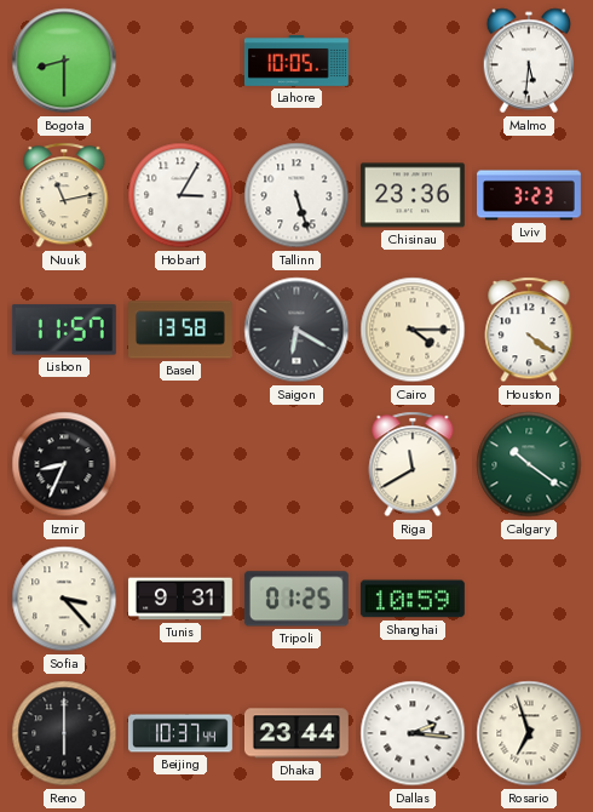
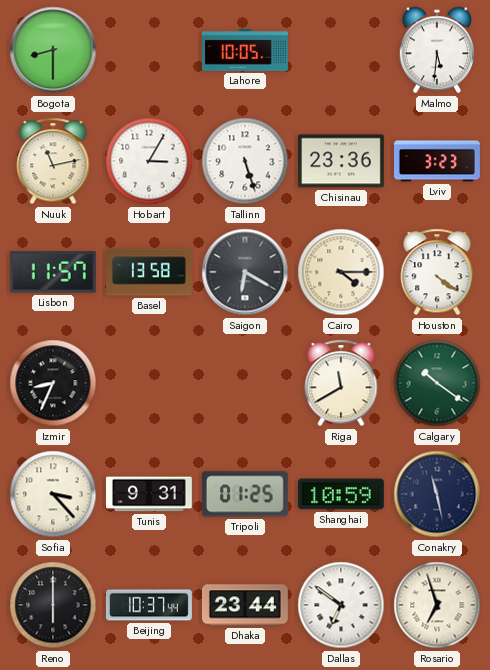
Conakry: none -> 11:28
Dallas: 2:16 -> 6:51
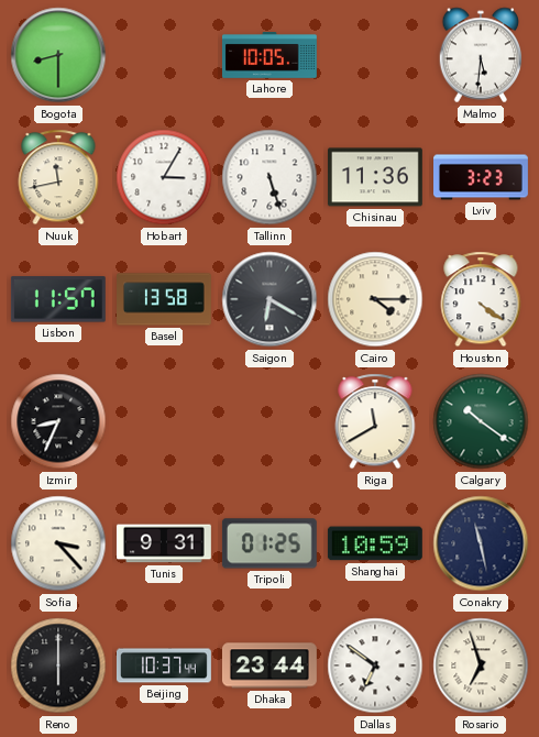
Nuuk: 11:13 -> 11:43
Chisinau: 23:36 -> 11:36
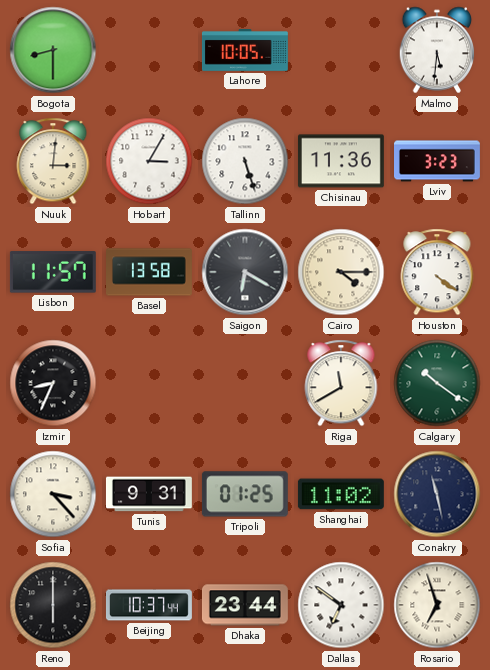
Nuuk: 11:43 -> 3:01
Shanghai: 10:59 -> 11:02
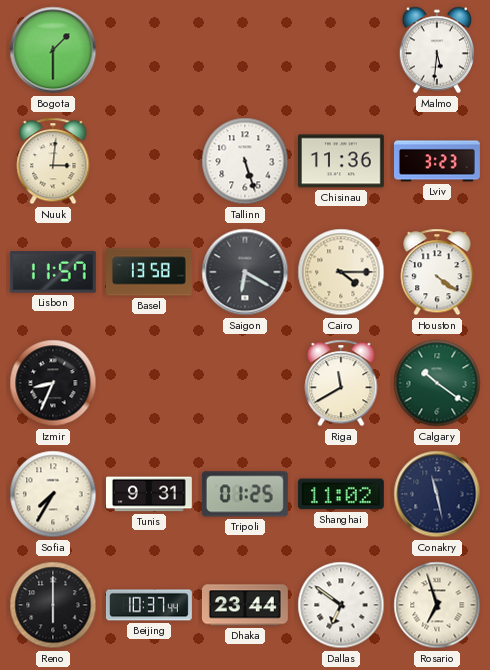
Bogota: 8:30 -> 1:30
Lahore: 10:05 -> none
Hobart: 3:05 -> none
Sofia: 3:23 -> 7:35
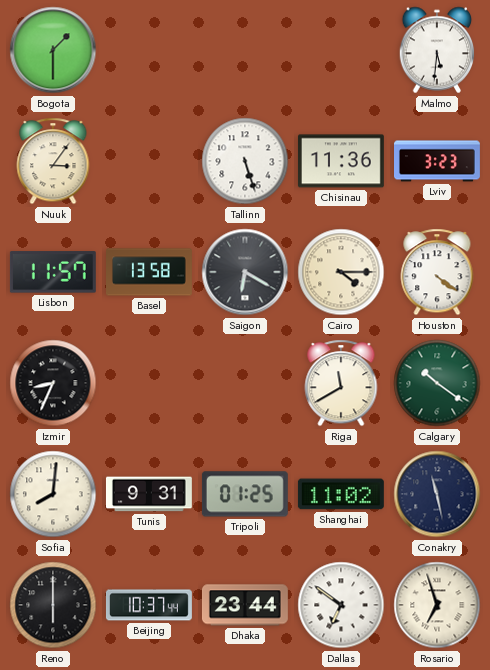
Nuuk: 3:01 -> 3:06
Sofia: 7:35 -> 8:01
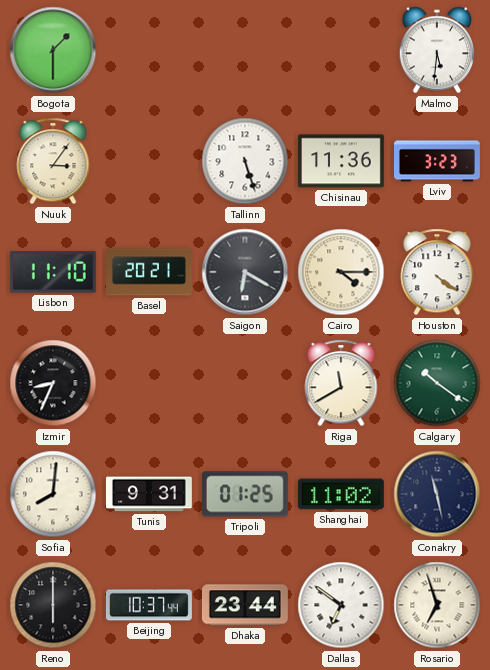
Lisbon: 11:57 -> 11:10
Basel: 13:58 -> 20:21
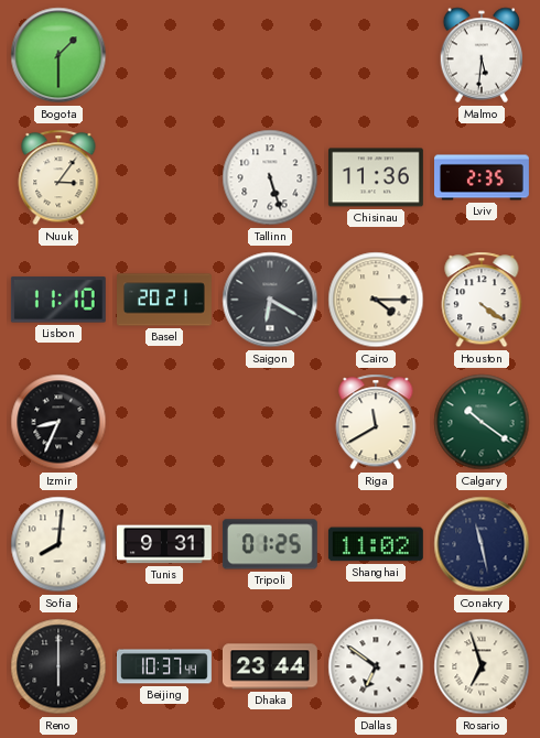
Lviv: 3:23 -> 2:35
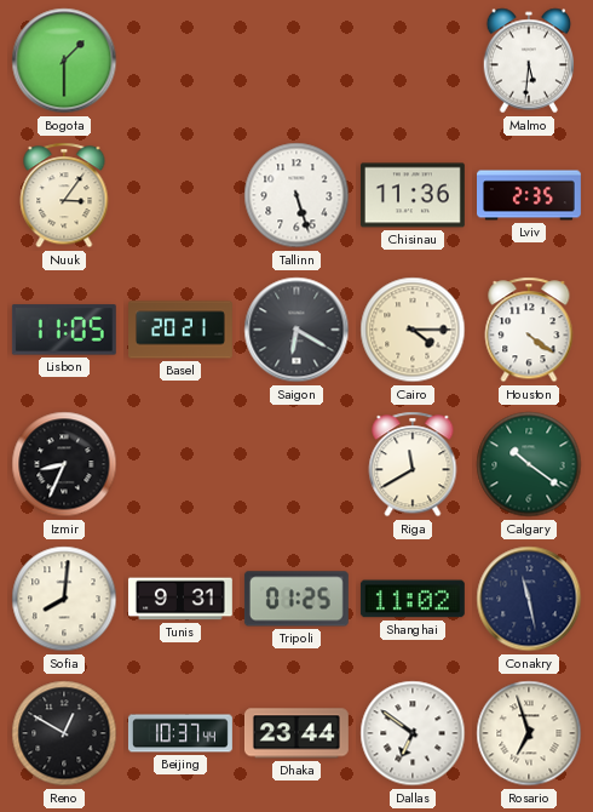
Lisbon: 11:10 -> 11:05
Reno: 6:00 -> 12:50
